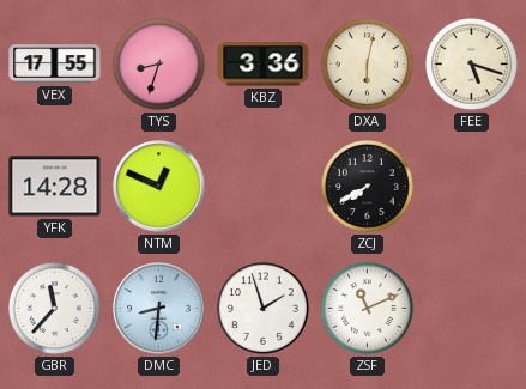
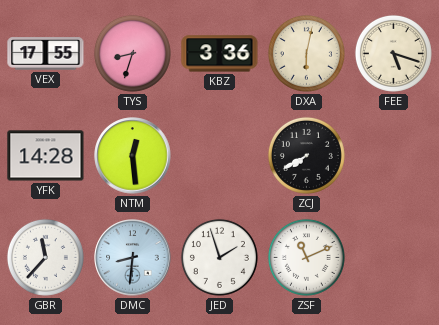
NTM: 12:49 -> 12:29
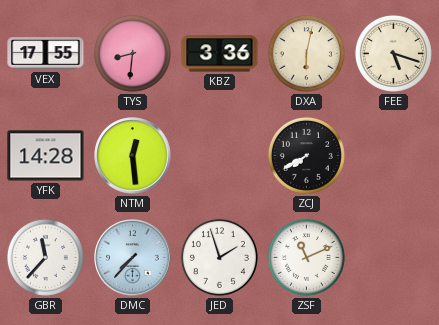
TYS: 8:33 -> 8:31
DMC: 8:31 -> 7:37
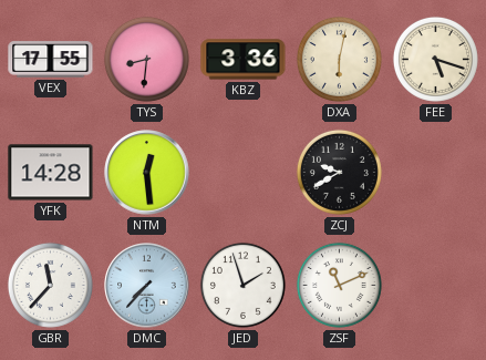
ZCJ: 7:40 -> 9:40
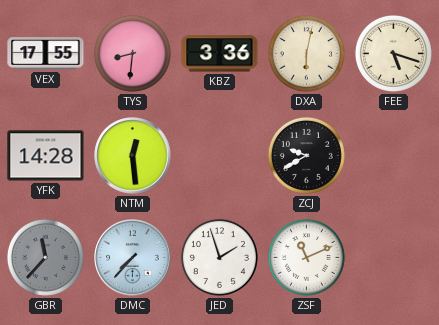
GBR dial: white -> grey
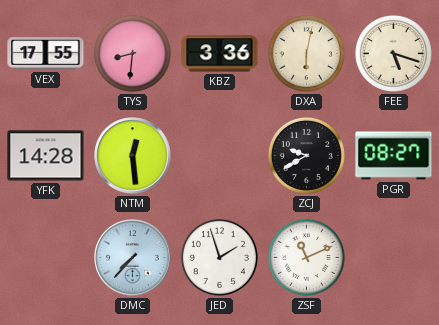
PGR: none -> 08:27
GBR: 11:37 -> none
